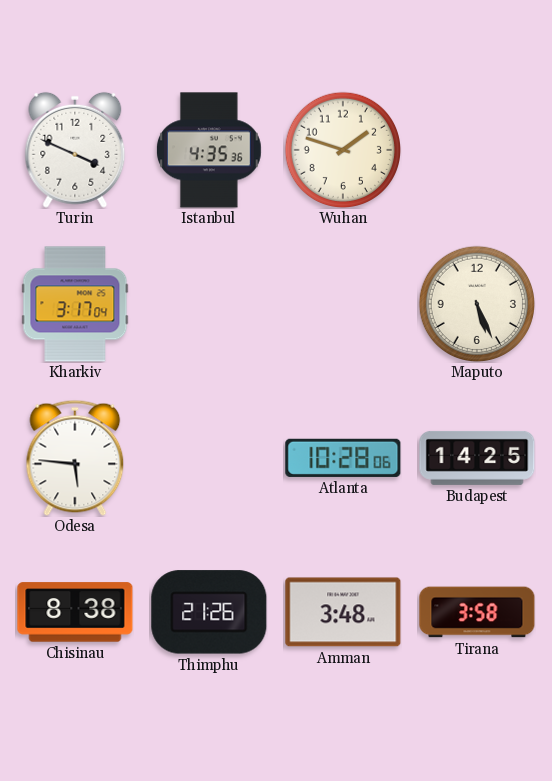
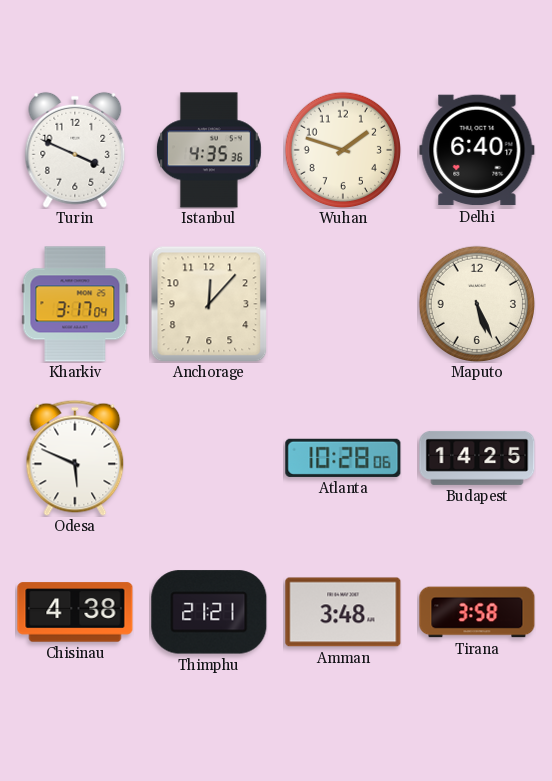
Delhi: none -> 6:40
Anchorage: none -> 12:07
Odesa: 5:46 -> 5:49
Chisinau: 8:38 -> 4:38
Thimphu: 21:26 -> 21:21
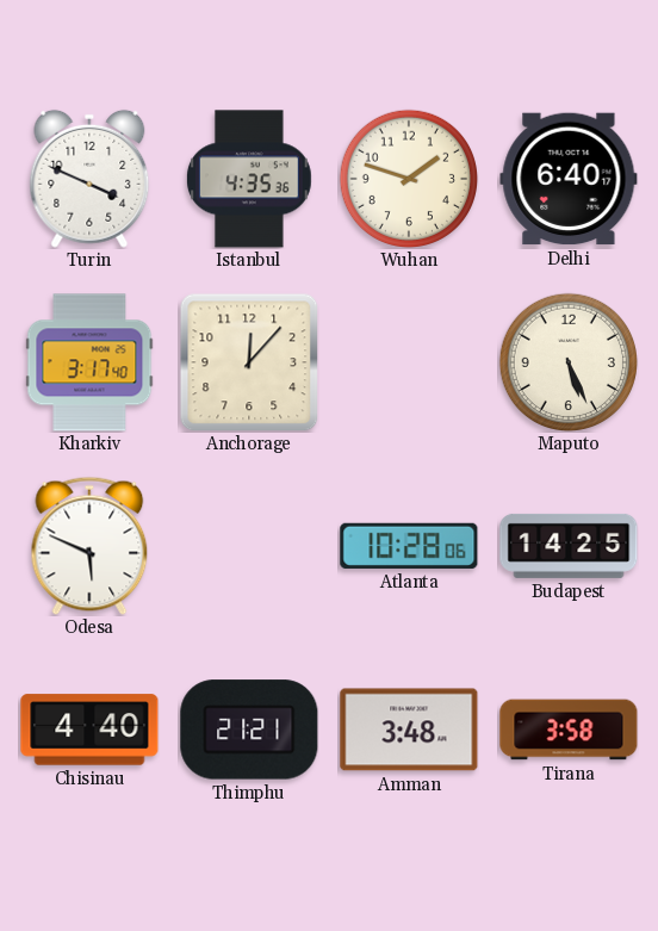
Kharkiv: 3:17:04 -> 3:17:40
Chisinau: 4:38 -> 4:40
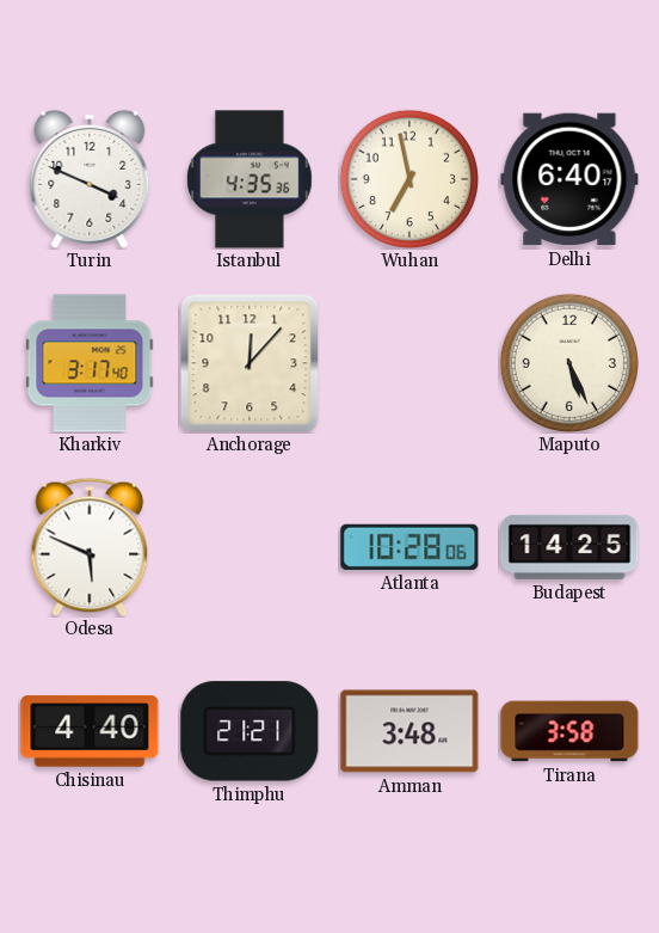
Wuhan: 1:48 -> 6:58
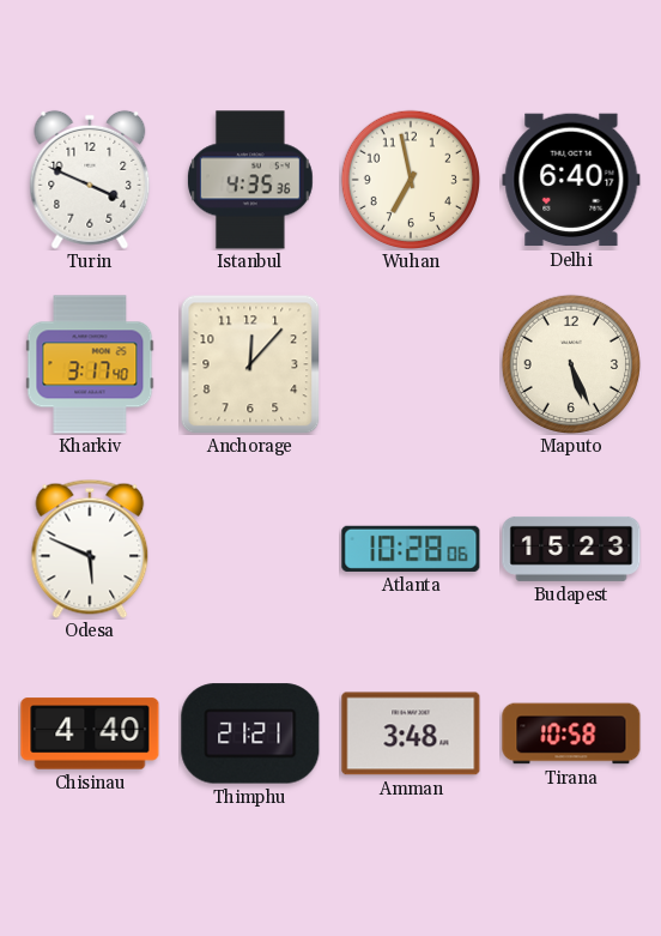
Budapest: 14:25 -> 15:23
Tirana: 3:58 -> 10:58
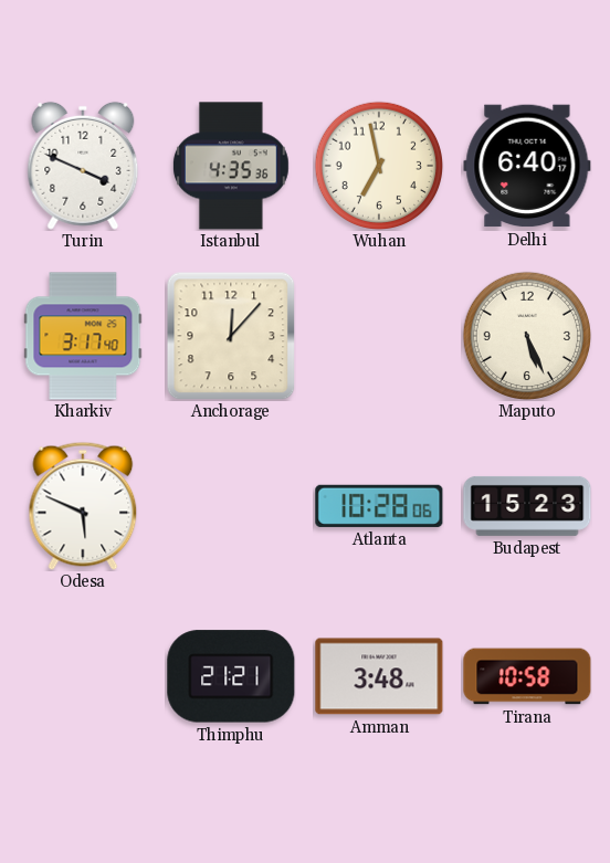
Chisinau: 4:40 -> none
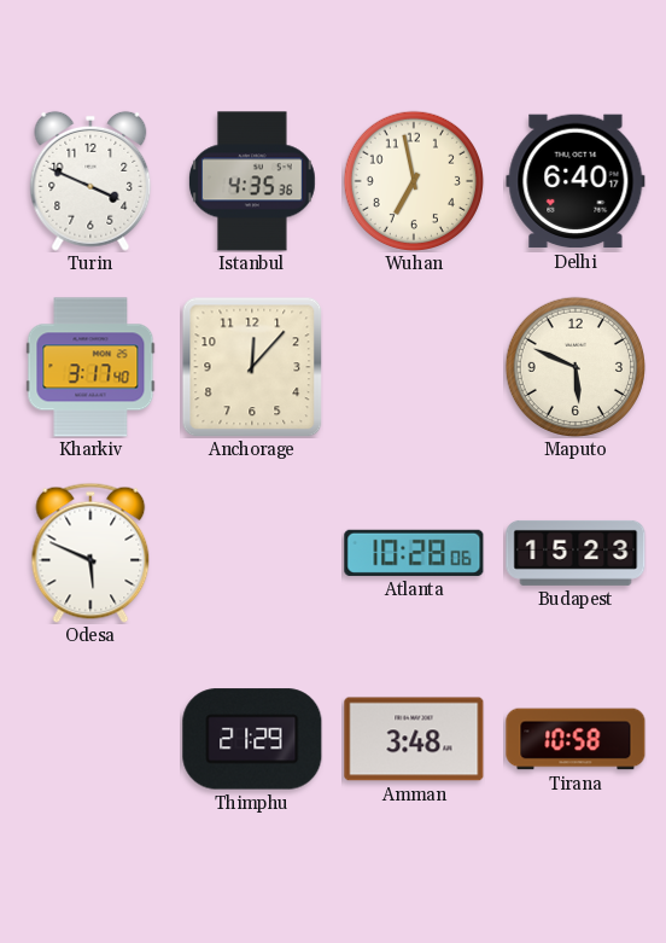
Maputo: 5:26 -> 5:49
Thimphu: 21:21 -> 21:29
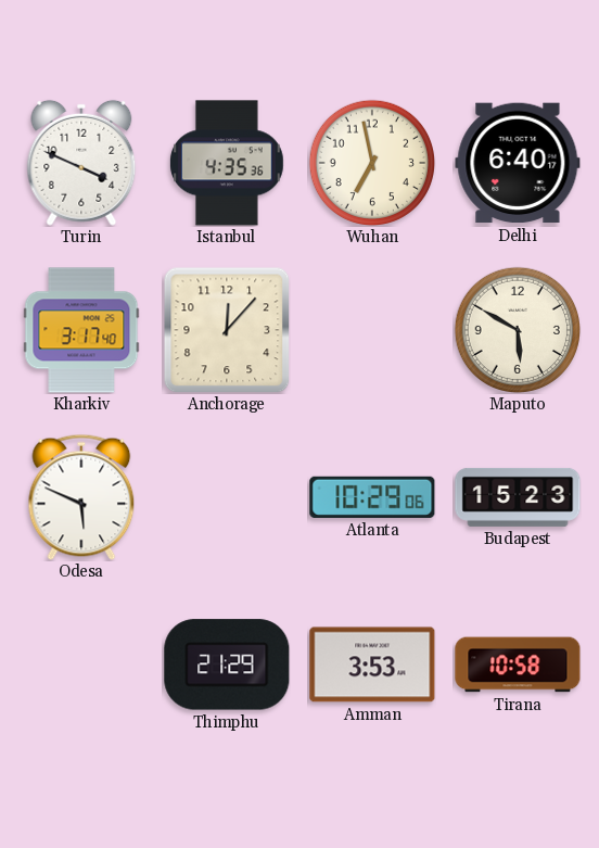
Maputo: 5:49 -> 5:50
Atlanta: 10:28 -> 10:29
Amman: 3:48 -> 3:53
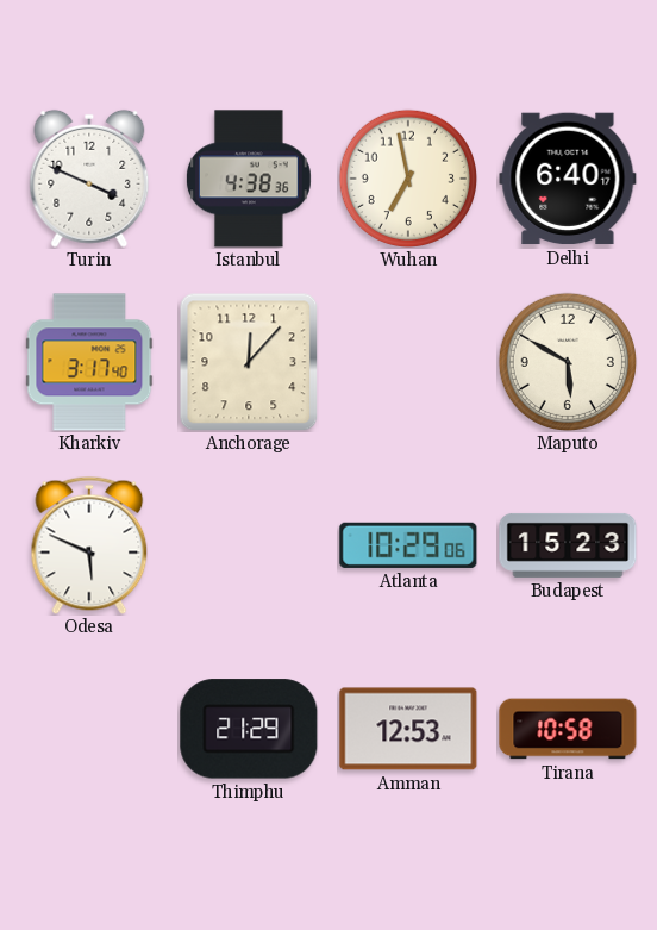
Istanbul: 4:35 -> 4:38
Amman: 3:53 -> 12:53
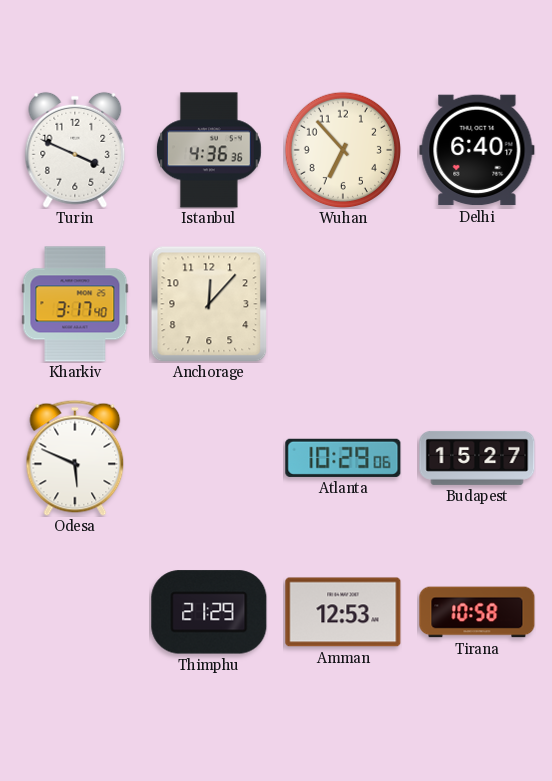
Istanbul: 4:38 -> 4:36
Wuhan: 6:58 -> 6:53
Maputo: 5:50 -> none
Budapest: 15:23 -> 15:27
